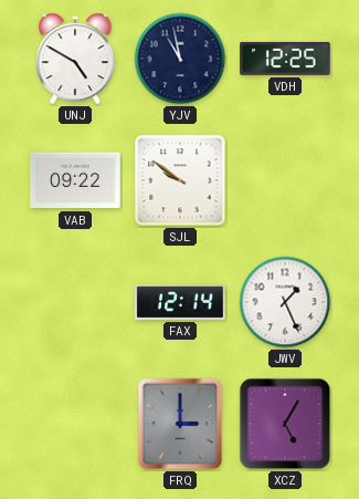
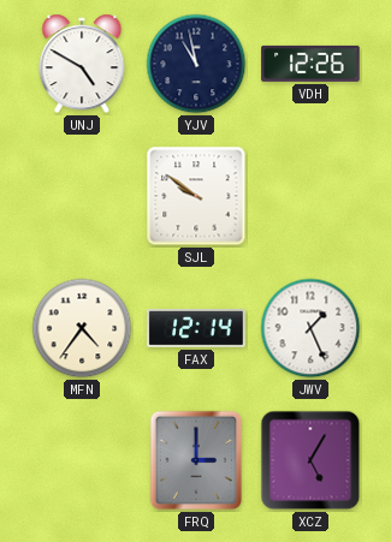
VDH: 12:25 -> 12:26
VAB: 09:22 -> none
MFN: none -> 4:36
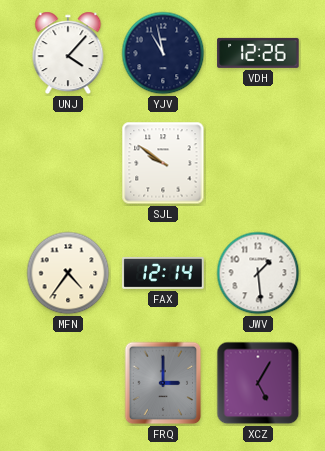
UNJ: 4:50 -> 4:07
JWV: 1:26 -> 1:29
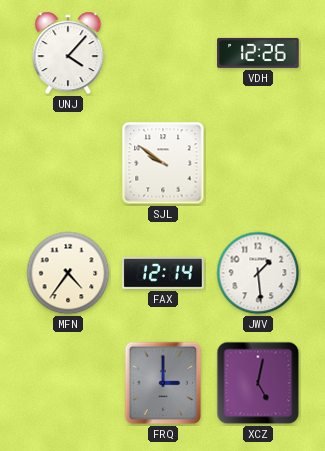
YJV: 10:58 -> none
XCZ: 5:05 -> 5:02
